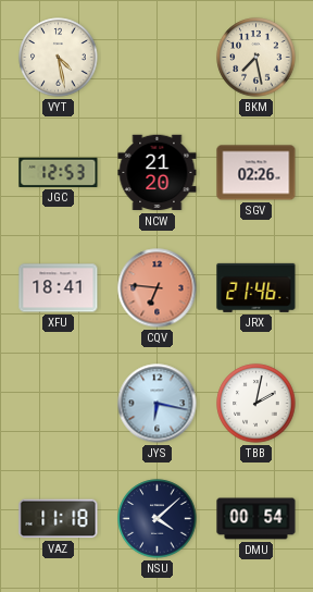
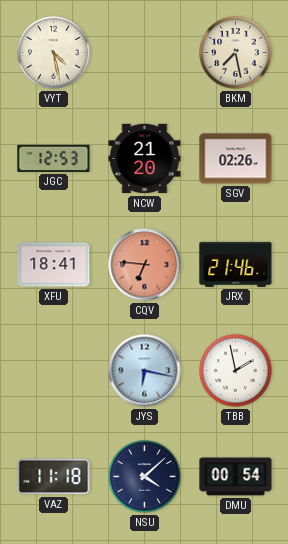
TBB: 2:02 -> 1:58
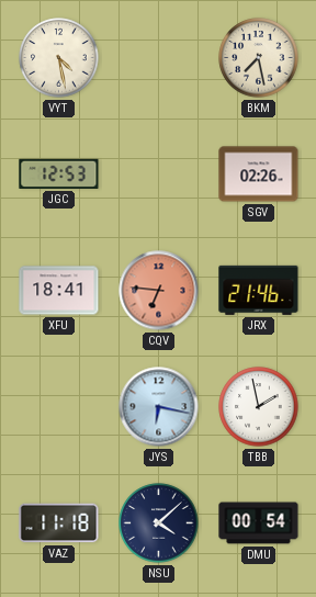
NCW: 21:20 -> none
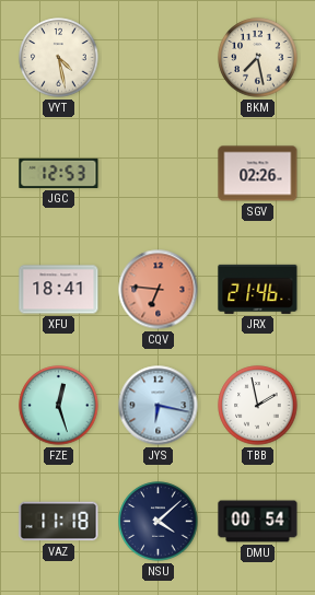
FZE: none -> 12:27
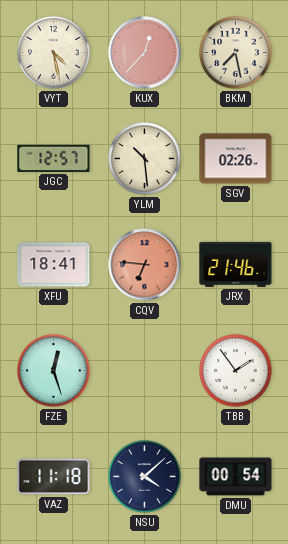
KUX: none -> 12:37
JGC: 12:53 -> 12:57
YLM: none -> 10:29
JYS: 6:17 -> none
TBB: 1:58 -> 1:54
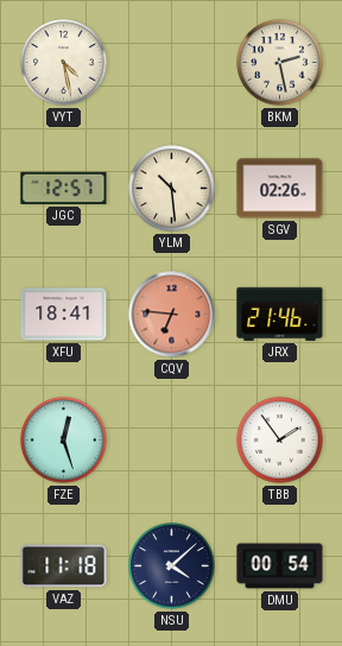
KUX: 12:37 -> none
BKM: 7:28 -> 2:28
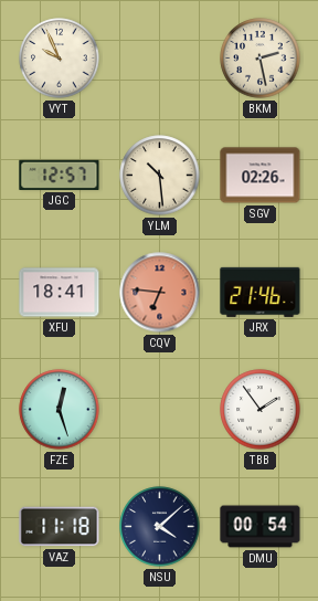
VYT: 4:28 -> 9:56
